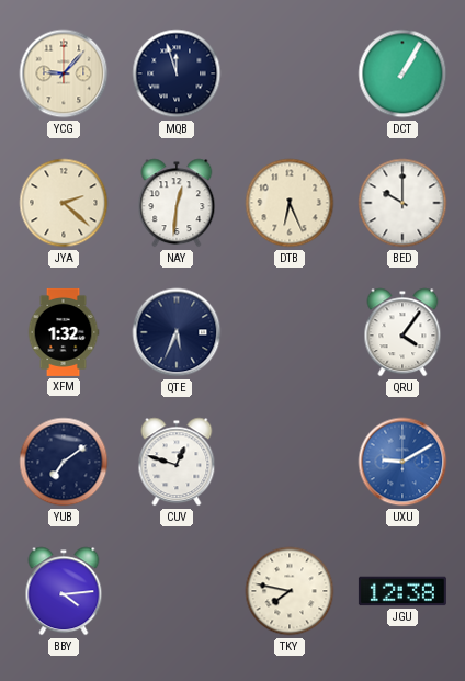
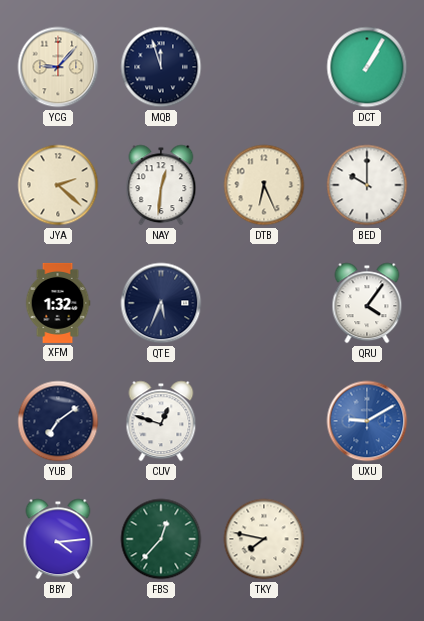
FBS: none -> 12:37
JGU: 12:38 -> none
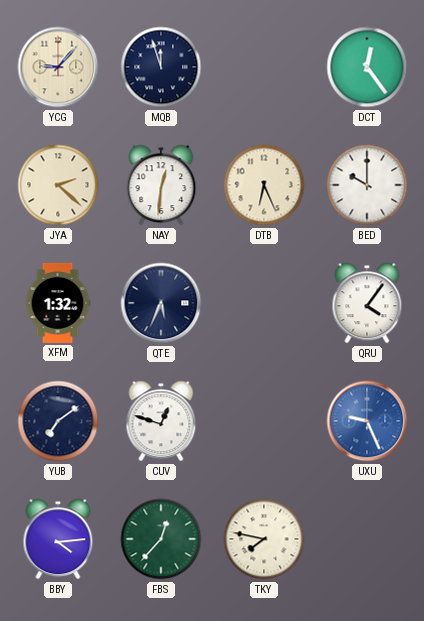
DCT: 1:05 -> 12:24
UXU: 9:10 -> 9:26
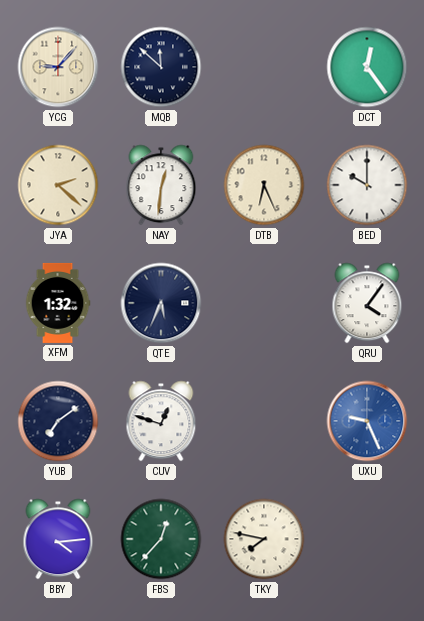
MQB: 11:57 -> 11:52
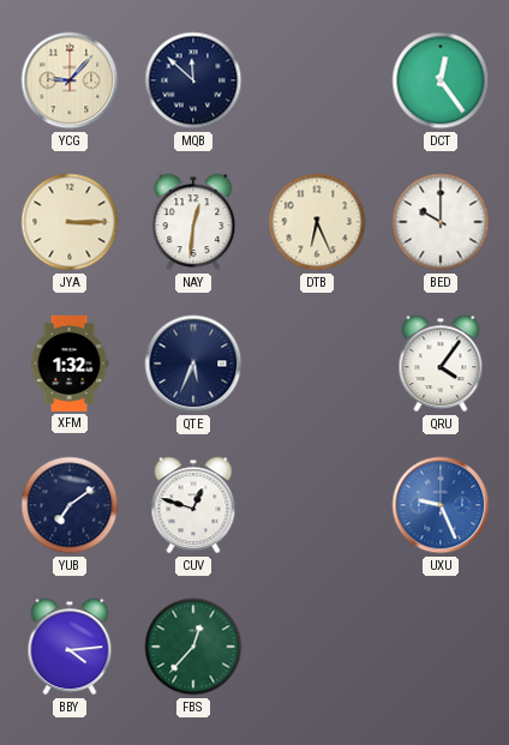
JYA: 2:22 -> 3:15
TKY: 7:47 -> none
